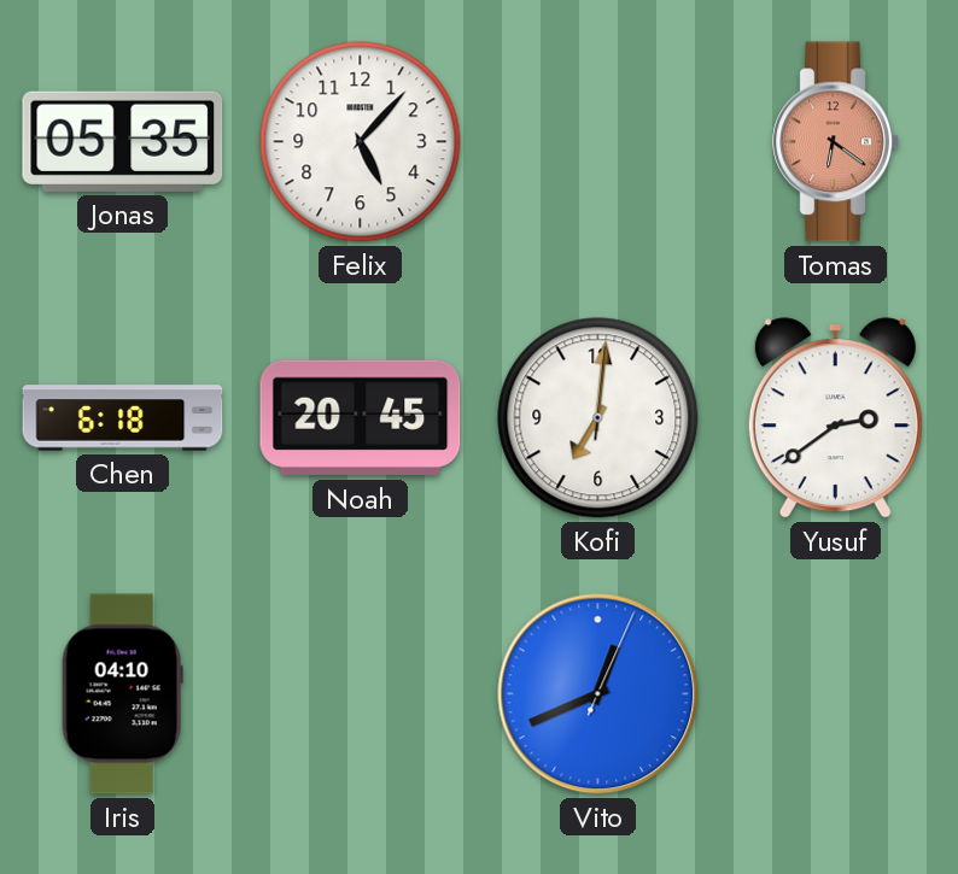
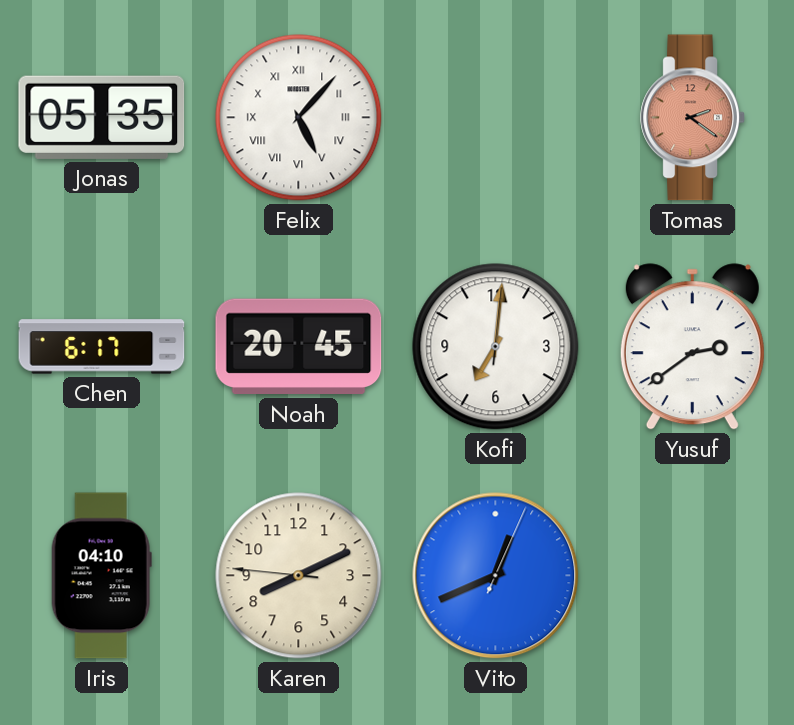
Felix numerals: Arabic -> Roman
Tomas: 6:21 -> 2:21
Chen: 6:18 -> 6:17
Karen: none -> 8:10
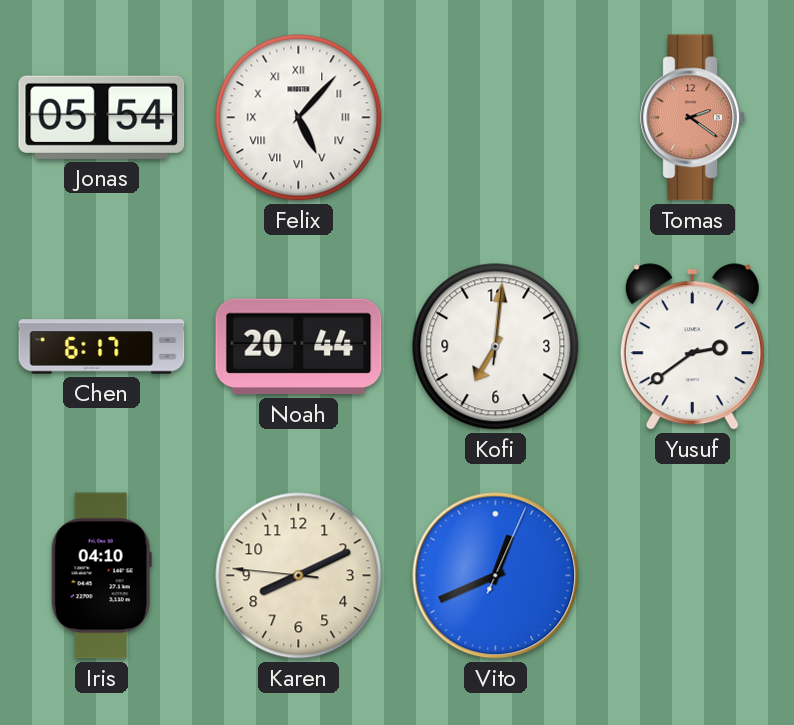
Jonas: 05:35 -> 05:54
Noah: 20:45 -> 20:44
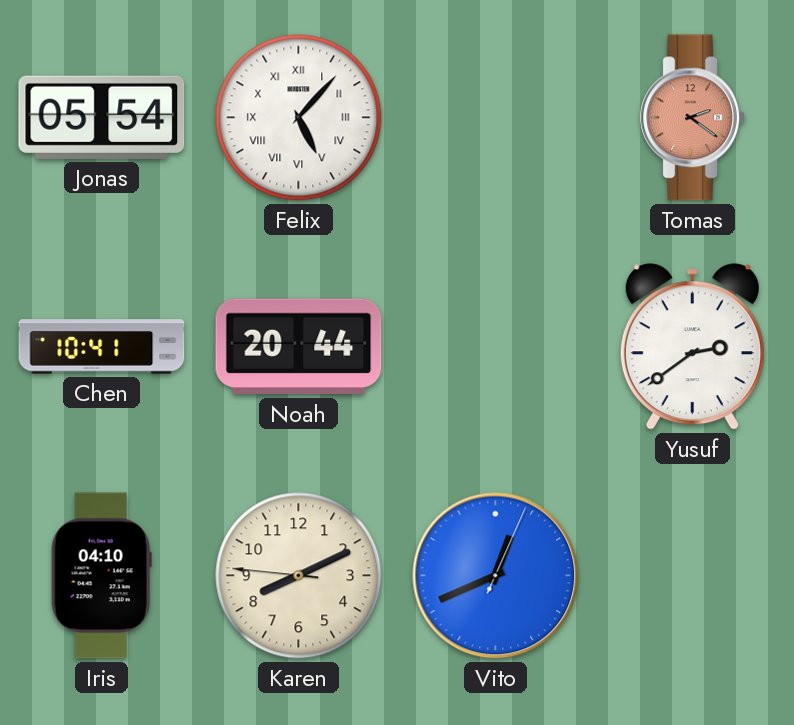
Chen: 6:17 -> 10:41
Kofi: 7:01 -> none
